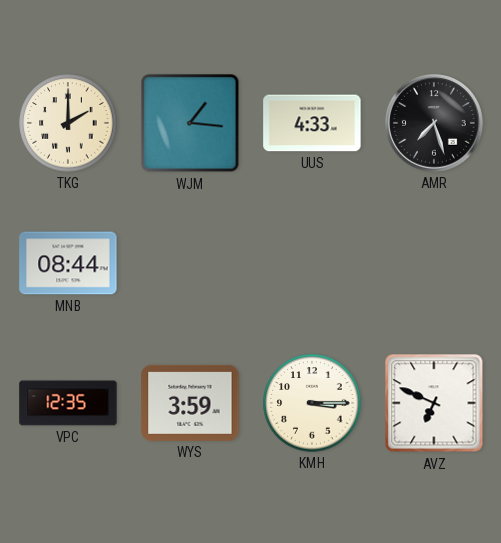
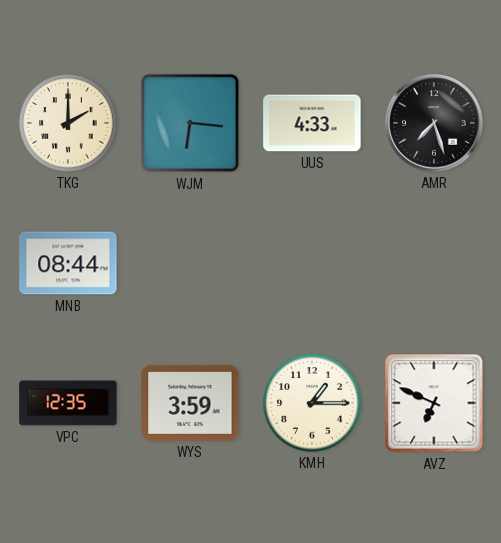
WJM: 1:16 -> 6:16
KMH: 3:15 -> 1:15
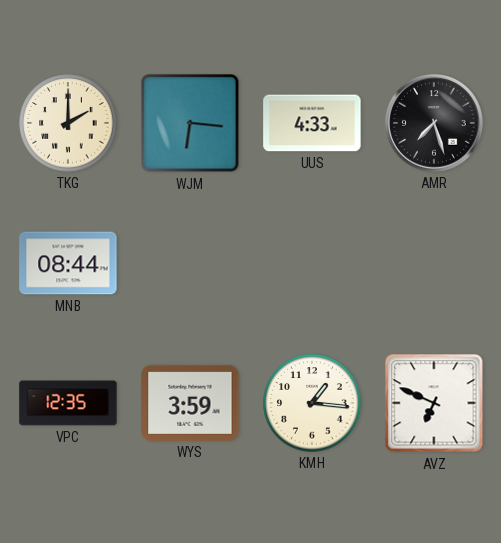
KMH: 1:15 -> 1:16
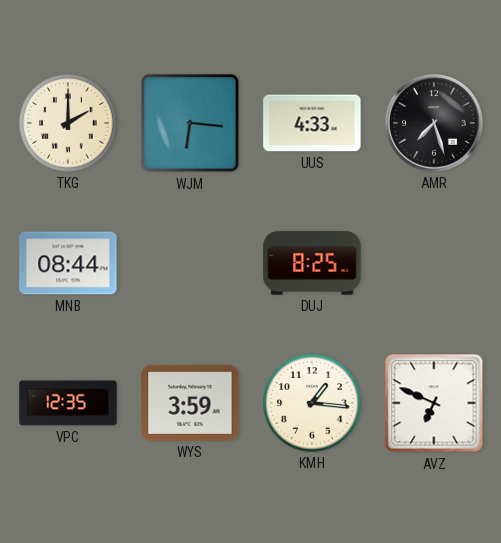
DUJ: none -> 8:25
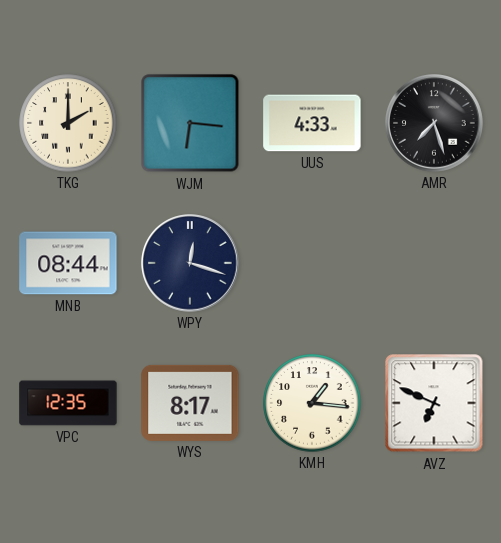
WPY: none -> 12:18
DUJ: 8:25 -> none
WYS: 3:59 -> 8:17
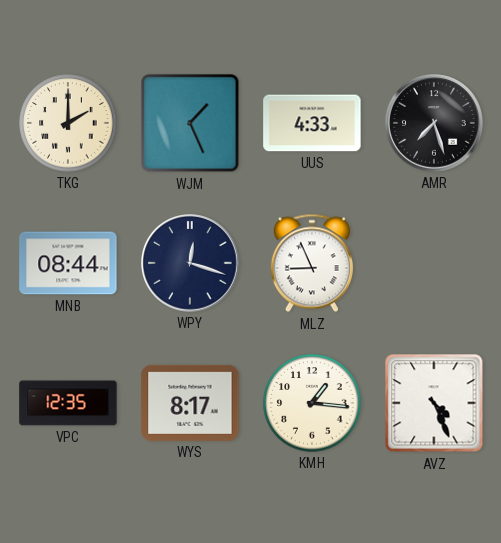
WJM: 6:16 -> 1:26
MLZ: none -> 8:56
AVZ: 6:49 -> 4:26
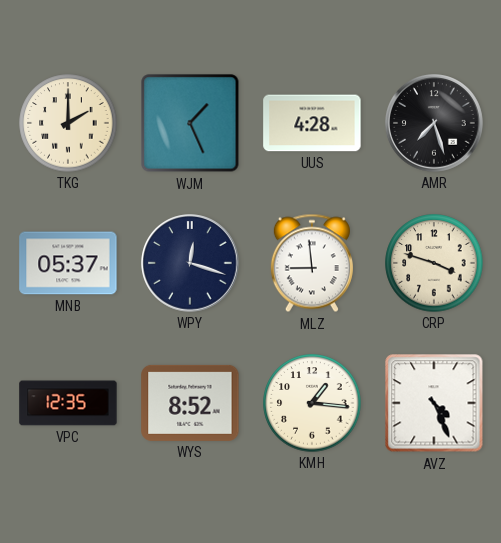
UUS: 4:33 -> 4:28
MNB: 08:44 -> 05:37
MLZ: 8:56 -> 8:59
CRP: none -> 3:48
WYS: 8:17 -> 8:52
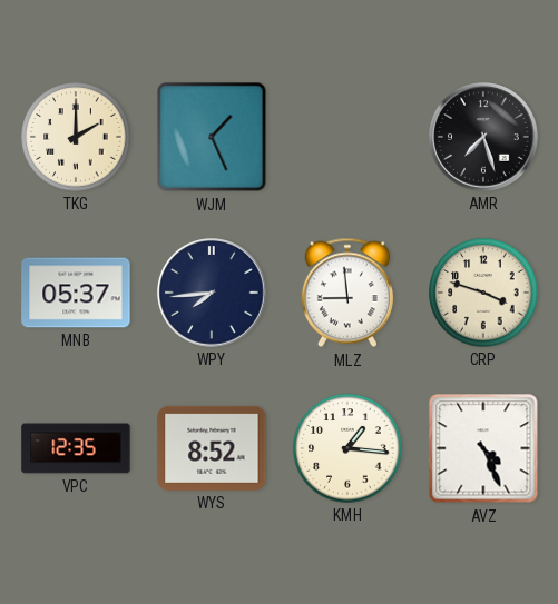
UUS: 4:28 -> none
WPY: 12:18 -> 7:44
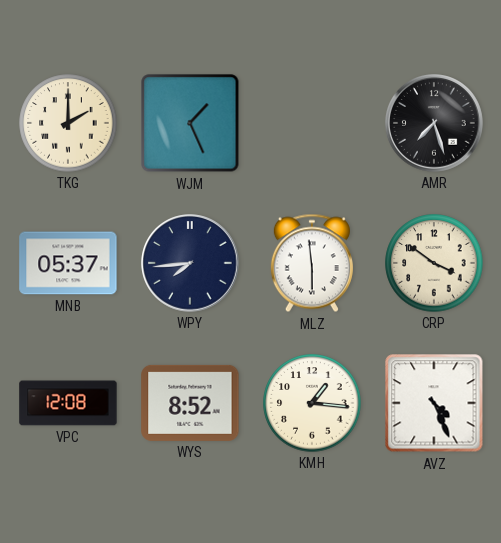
MLZ: 8:59 -> 5:59
CRP: 3:48 -> 3:51
VPC: 12:35 -> 12:08
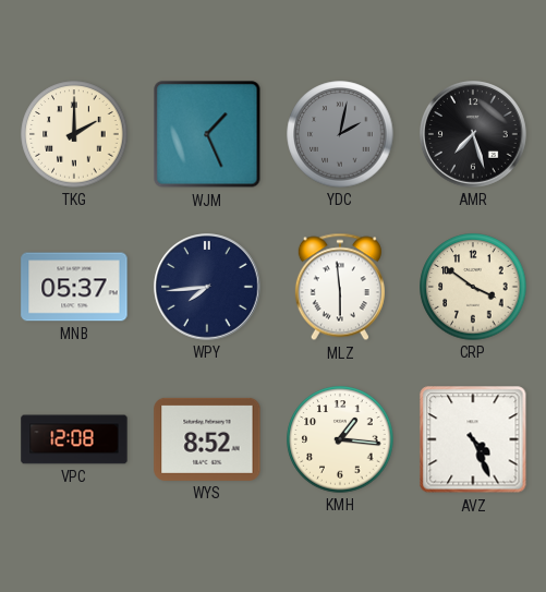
YDC: none -> 2:02
